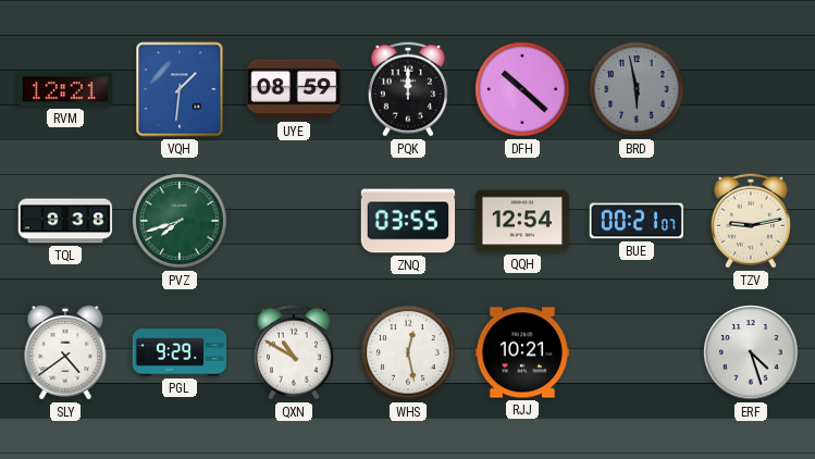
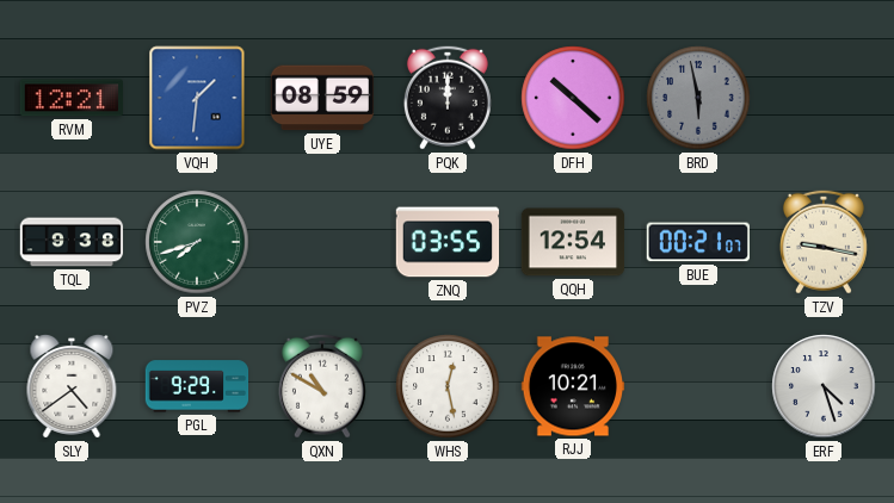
TZV: 9:13 -> 9:17
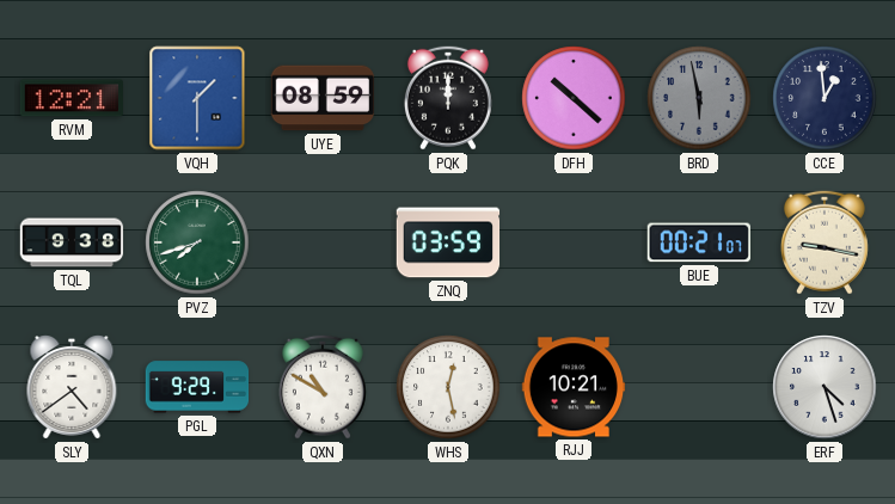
VQH: 1:31 -> 1:30
CCE: none -> 12:59
ZNQ: 03:55 -> 03:59
QQH: 12:54 -> none
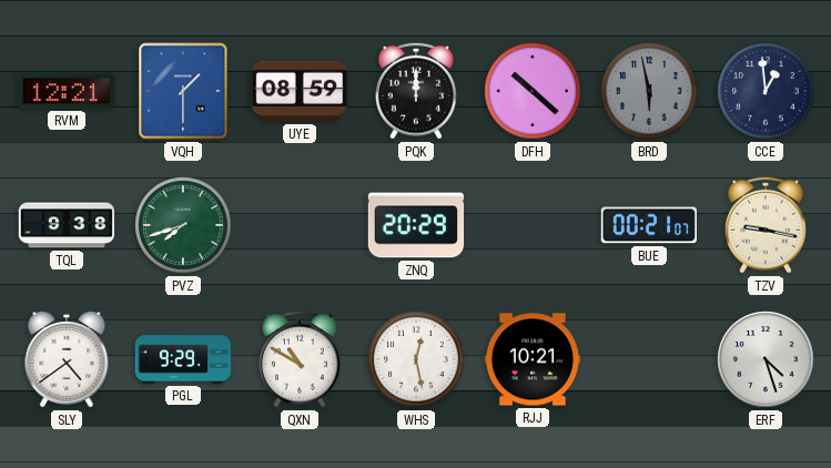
ZNQ: 03:59 -> 20:29
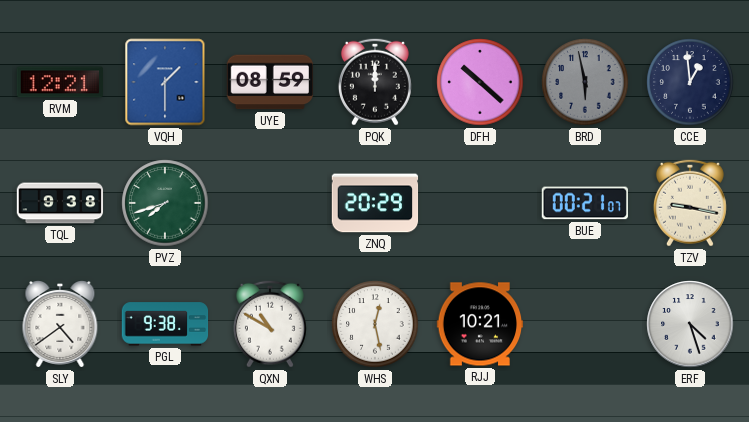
PGL: 9:29 -> 9:38
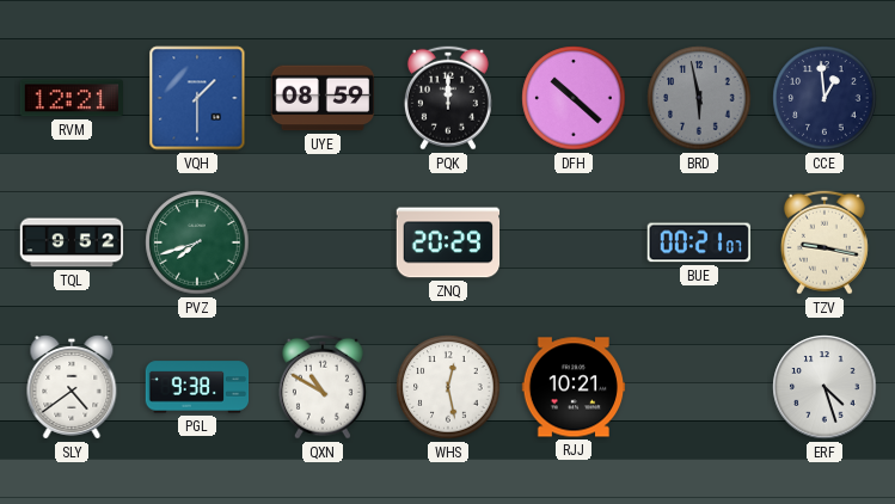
TQL: 9:38 -> 9:52
